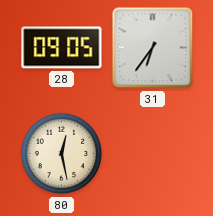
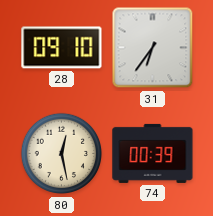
28: 09:05 -> 09:10
74: none -> 00:39
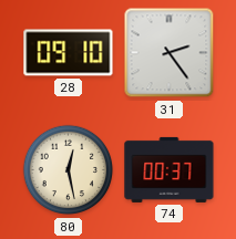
31: 6:36 -> 2:24
74: 00:39 -> 00:37
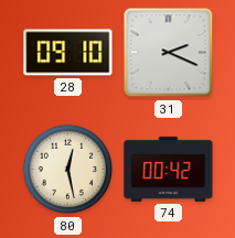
31: 2:24 -> 2:19
74: 00:37 -> 00:42
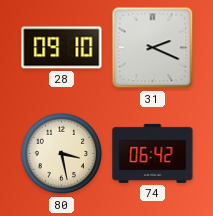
80: 12:28 -> 3:28
74: 00:42 -> 06:42
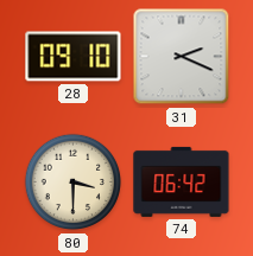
80: 3:28 -> 3:30
